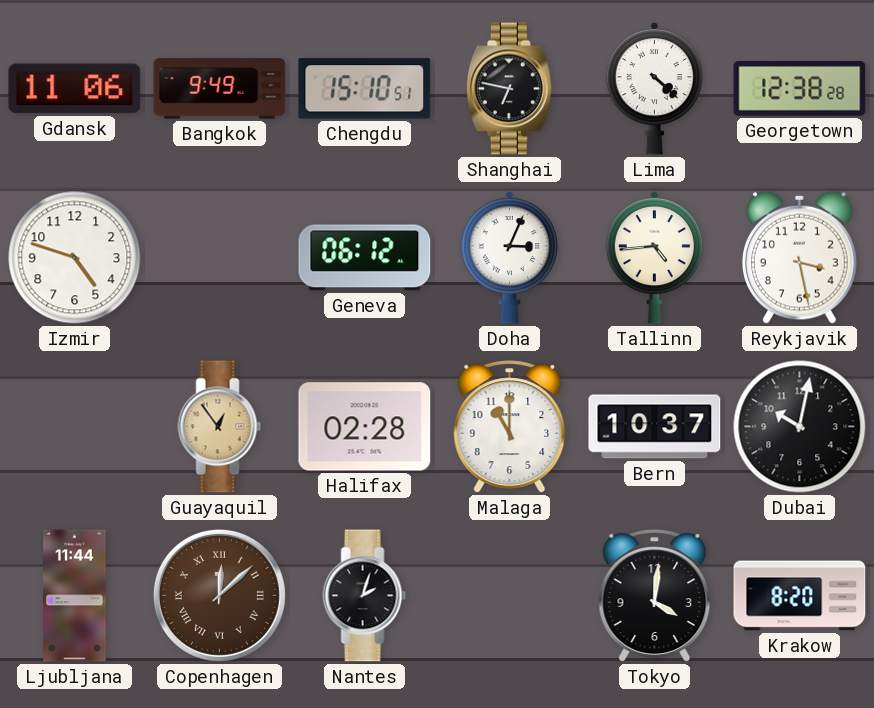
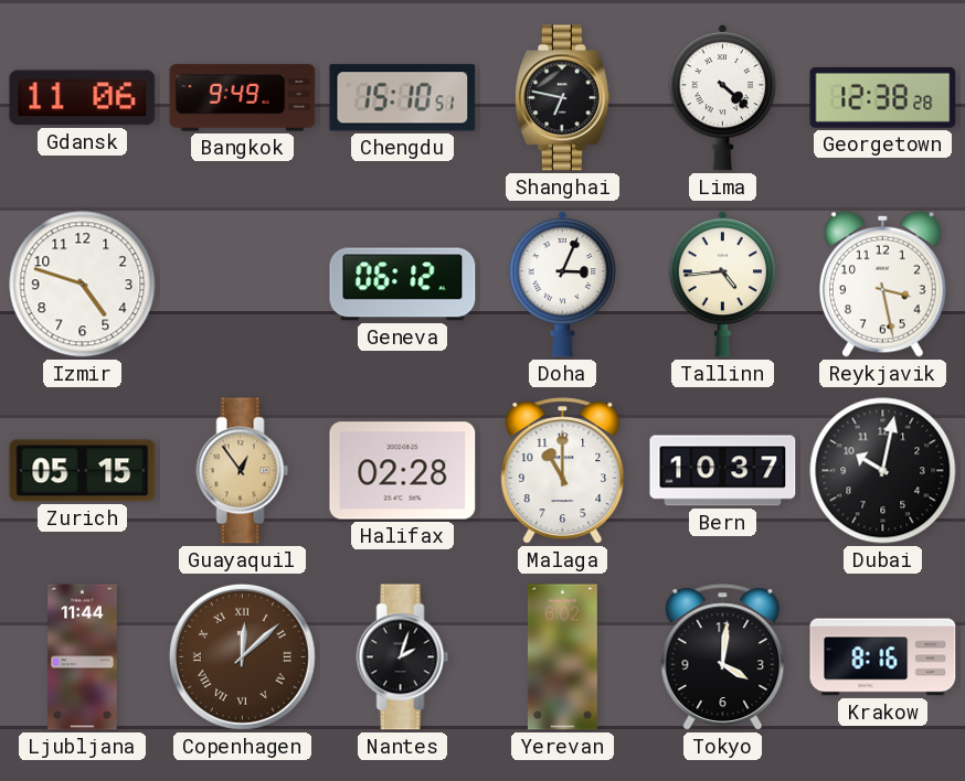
Zurich: none -> 05:15
Yerevan: none -> 6:02
Krakow: 8:20 -> 8:16
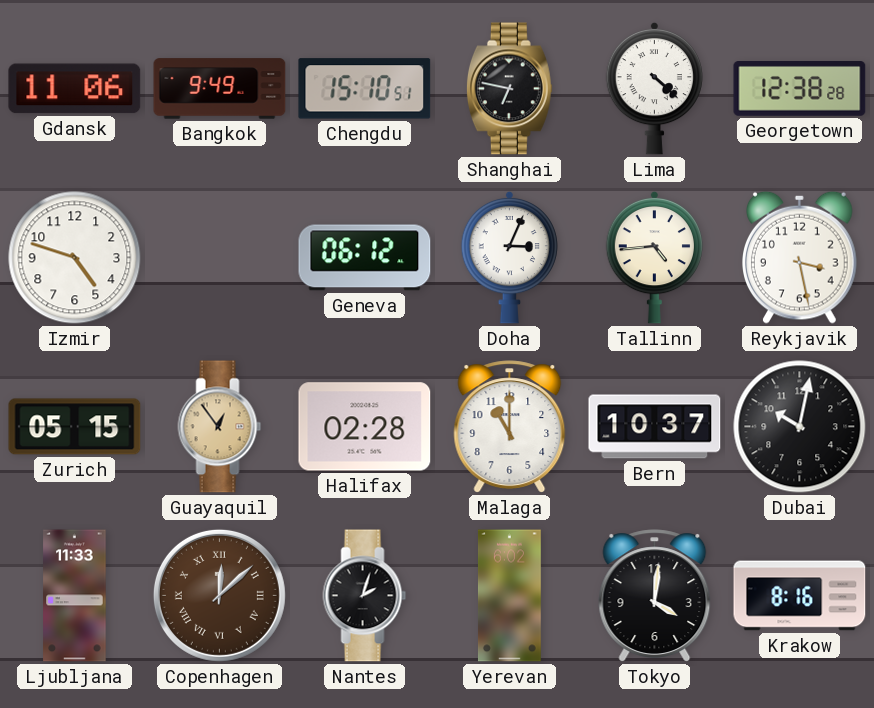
Ljubljana: 11:44 -> 11:33
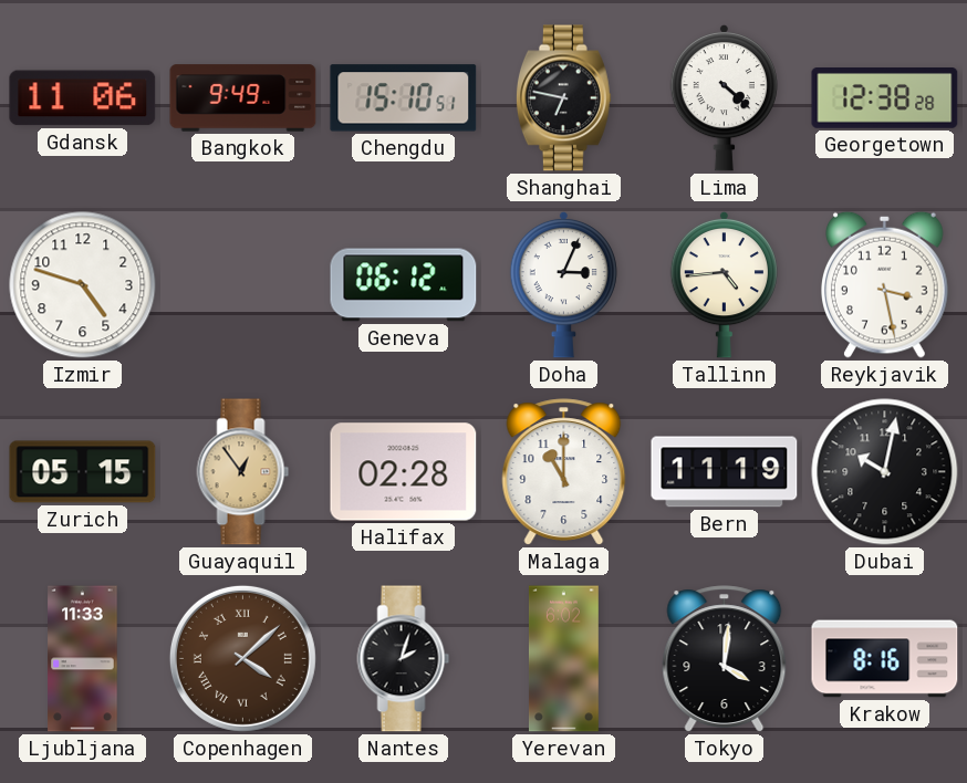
Bern: 10:37 -> 11:19
Copenhagen: 12:08 -> 4:08
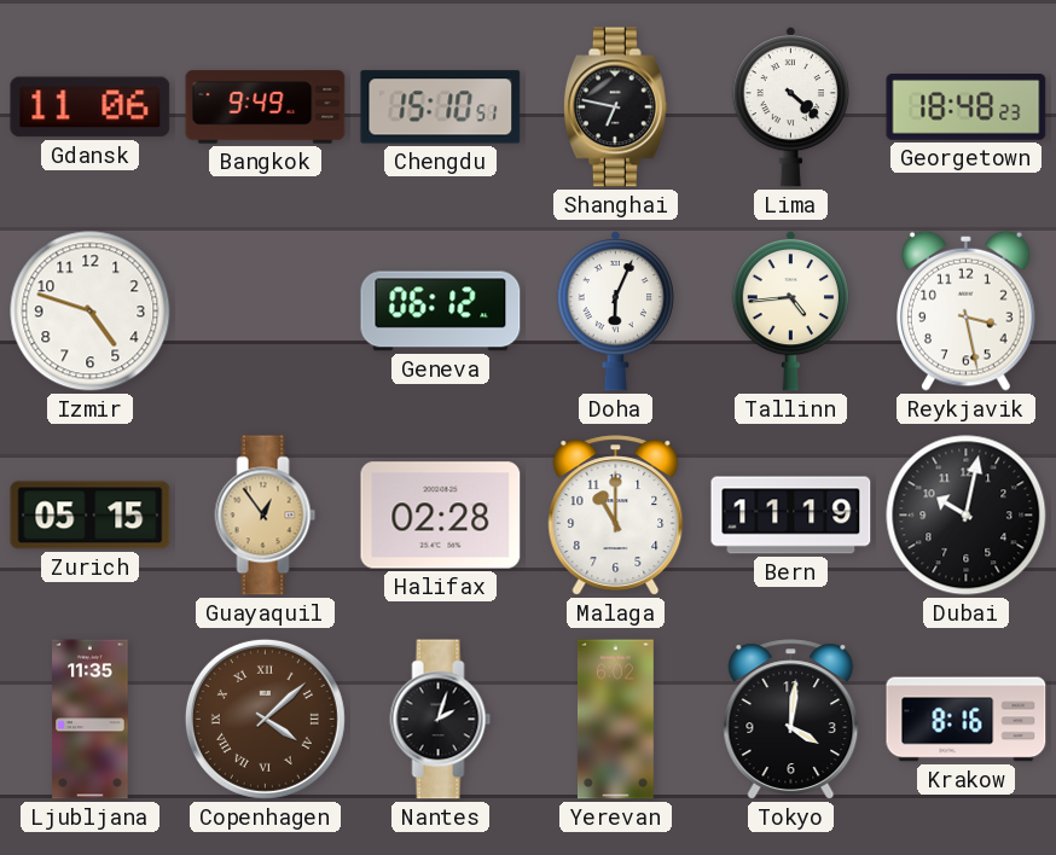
Georgetown: 12:38 -> 18:48
Doha: 3:04 -> 6:04
Ljubljana: 11:33 -> 11:35
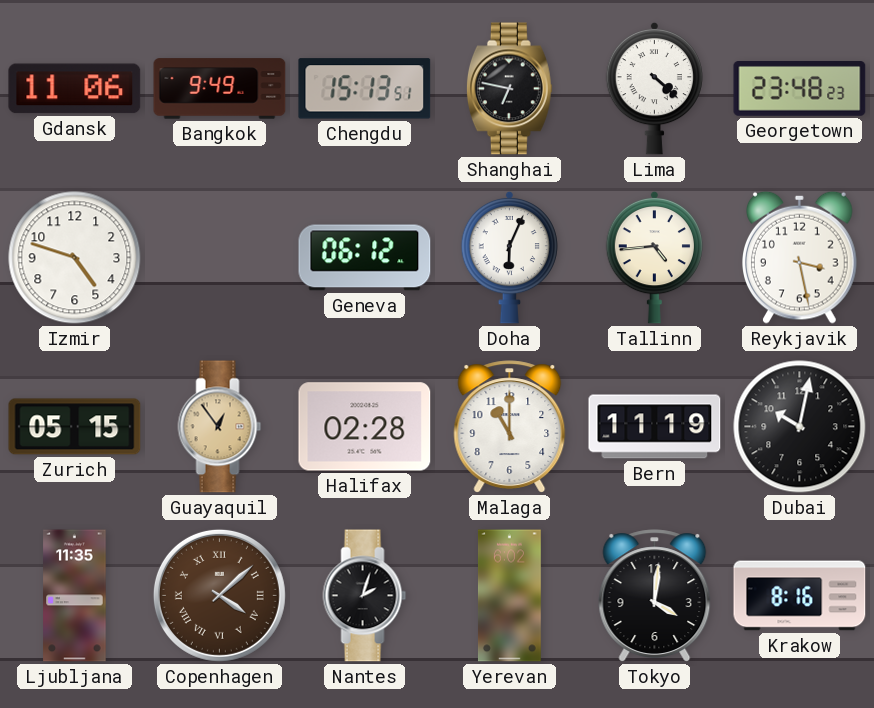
Chengdu: 15:10 -> 15:13
Georgetown: 18:48 -> 23:48
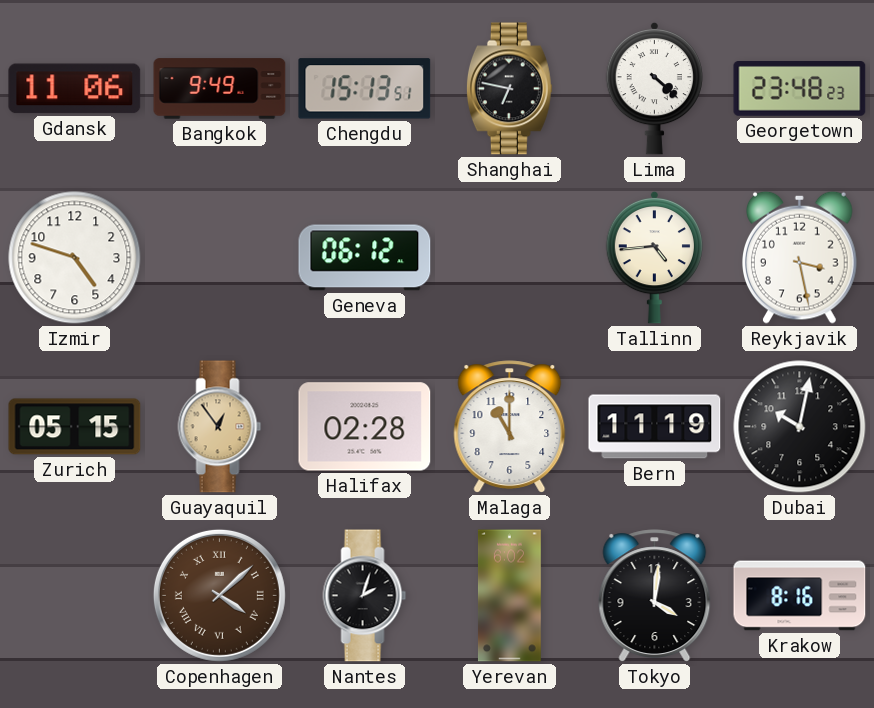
Doha: 6:04 -> none
Ljubljana: 11:35 -> none
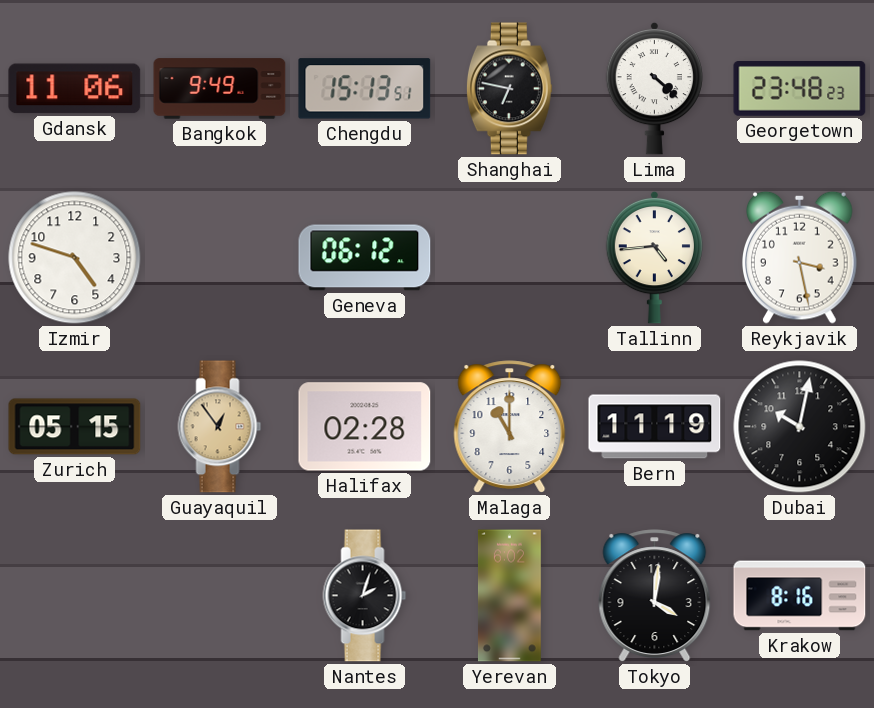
Copenhagen: 4:08 -> none
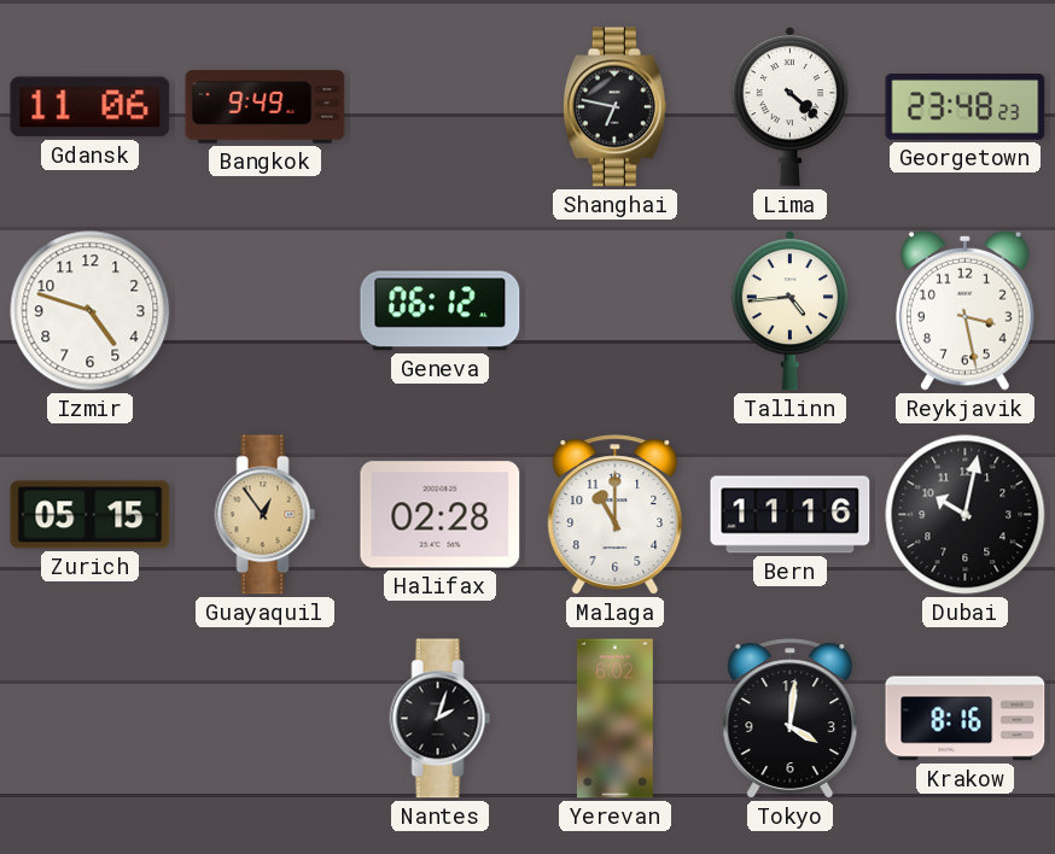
Chengdu: 15:13 -> none
Bern: 11:19 -> 11:16
